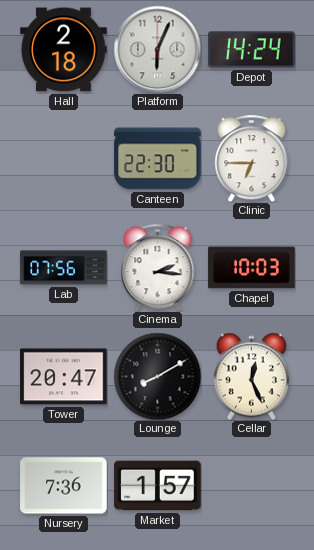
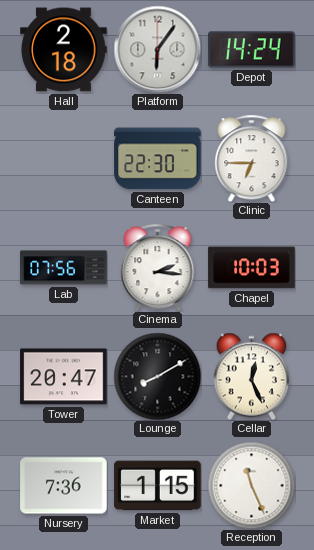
Platform: 6:04 -> 6:06
Market: 1:57 -> 1:15
Reception: none -> 11:26
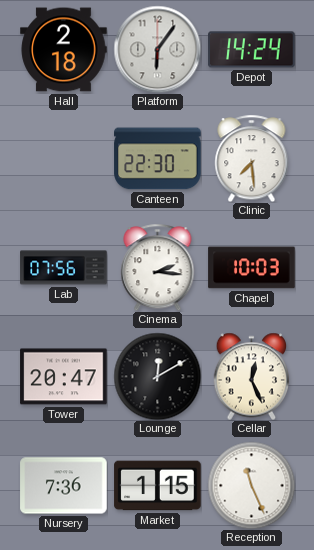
Clinic: 6:45 -> 7:29
Lounge: 8:10 -> 12:10
